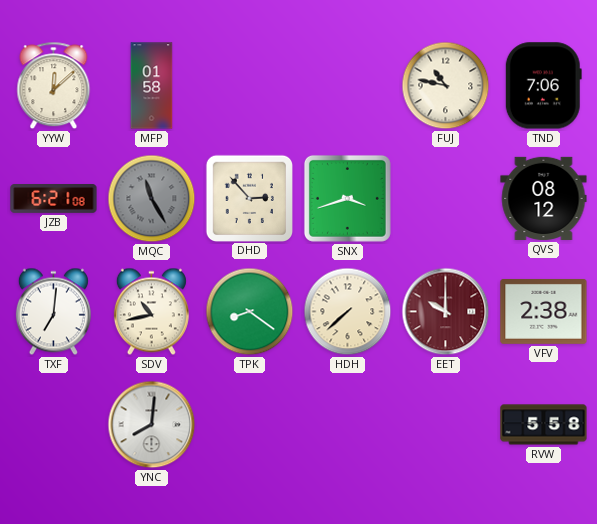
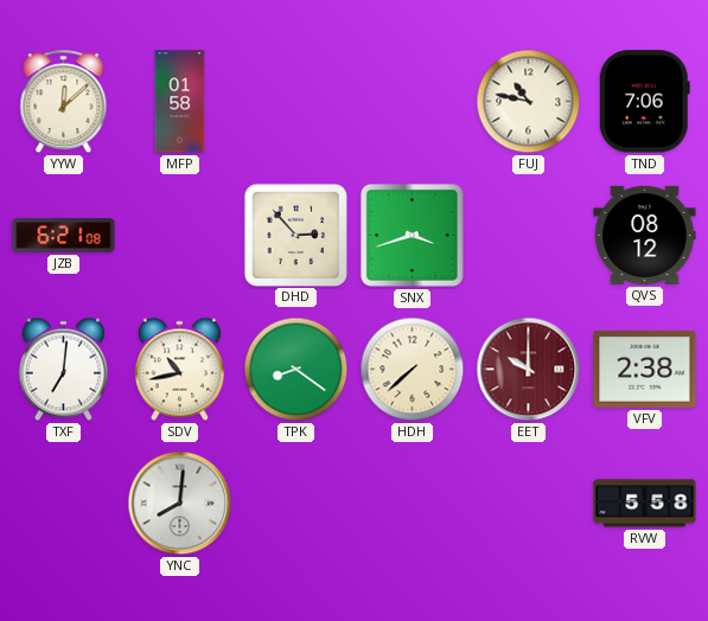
MQC: 11:25 -> none
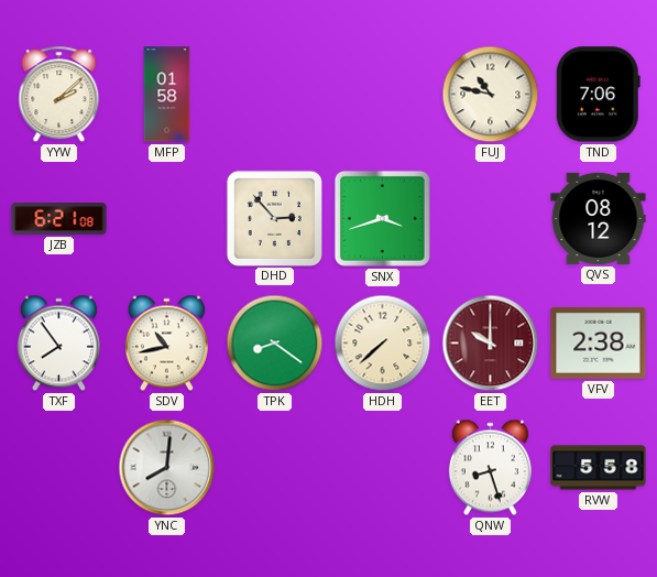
YYW: 12:08 -> 2:08
TXF: 7:01 -> 7:54
QNW: none -> 8:27
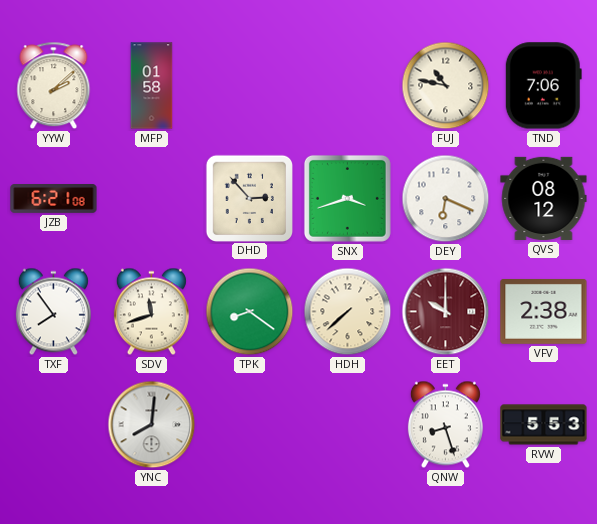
DEY: none -> 6:19
SDV: 10:43 -> 11:42
RVW: 5:58 -> 5:53
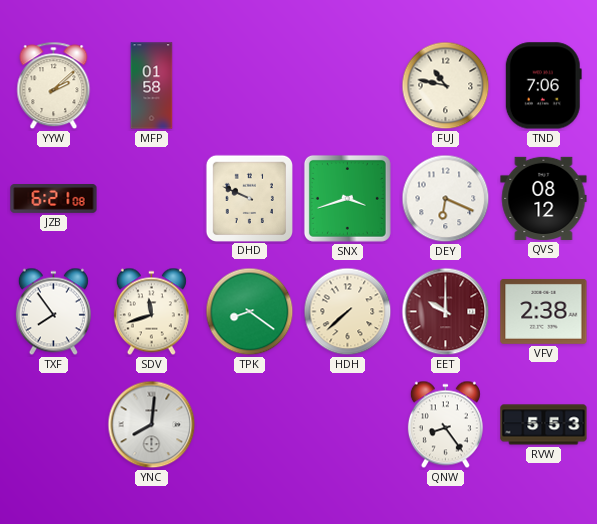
DHD: 2:53 -> 9:49
QNW: 8:27 -> 8:24
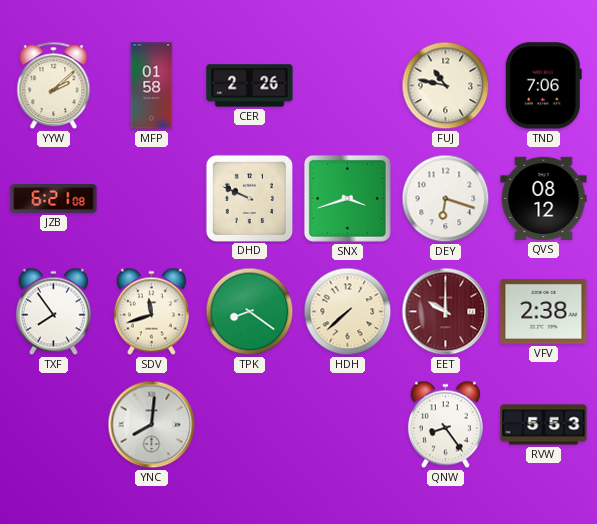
CER: none -> 2:26
DEY: 6:19 -> 6:18
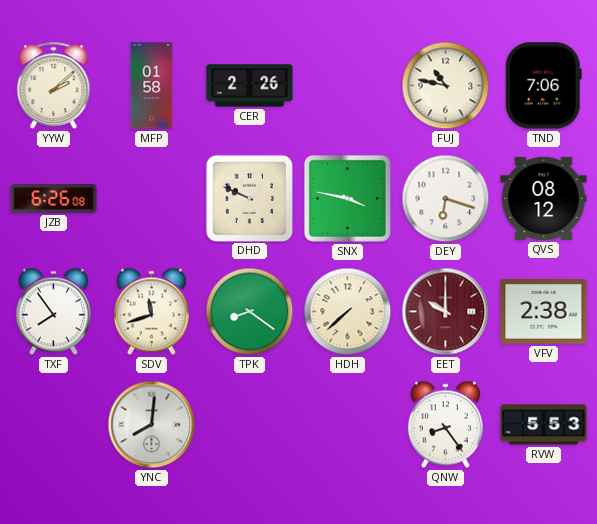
JZB: 6:21 -> 6:26
SNX: 3:42 -> 3:47
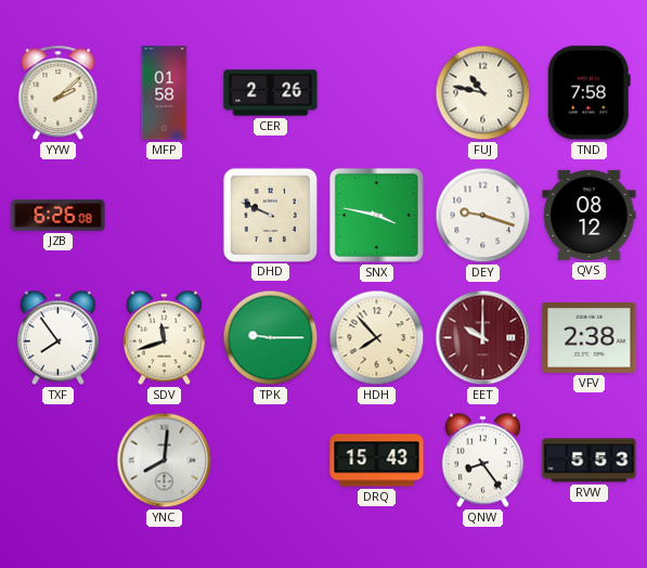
TND: 7:06 -> 7:58
DEY: 6:18 -> 9:18
TPK: 8:21 -> 9:15
HDH: 7:38 -> 7:53
DRQ: none -> 15:43
